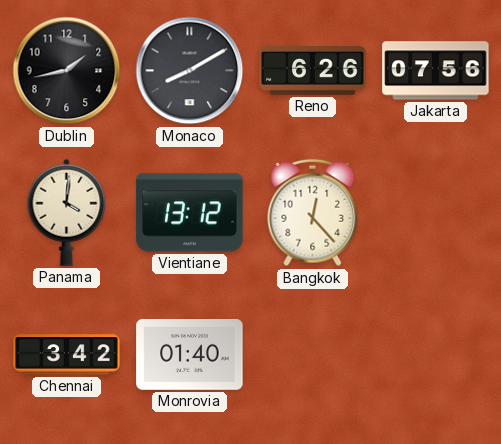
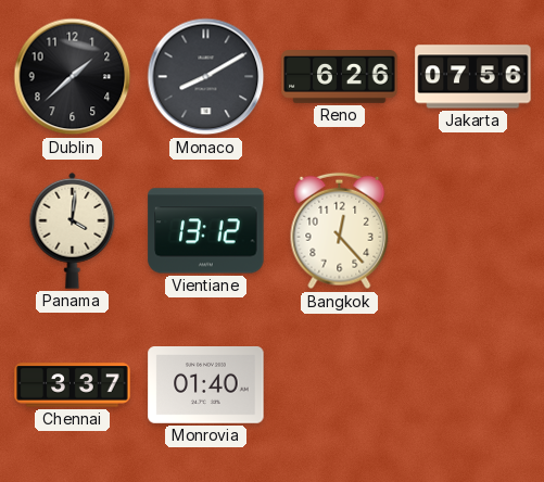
Dublin: 1:43 -> 1:38
Chennai: 3:42 -> 3:37
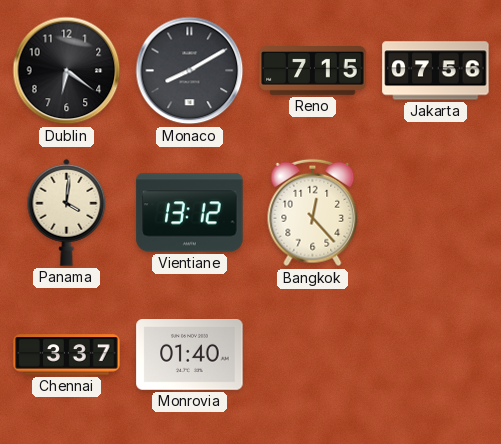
Dublin: 1:38 -> 6:21
Reno: 6:26 -> 7:15
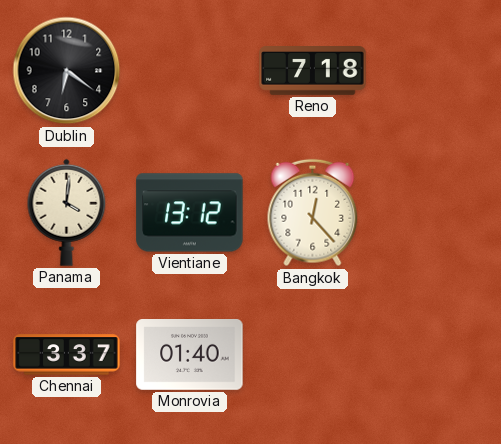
Monaco: 8:10 -> none
Reno: 7:15 -> 7:18
Jakarta: 07:56 -> none
